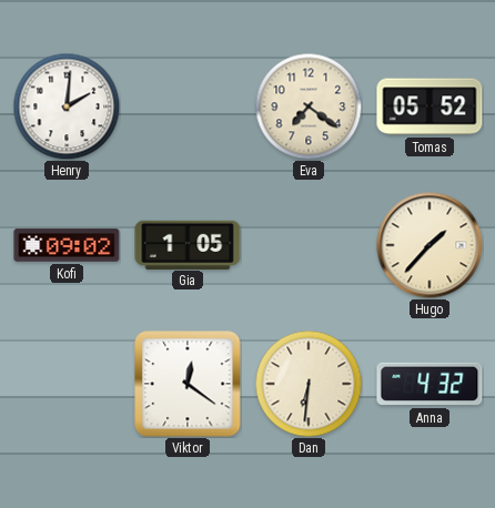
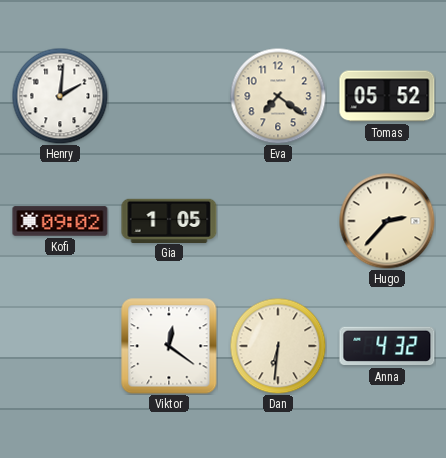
Hugo: 1:37 -> 2:37
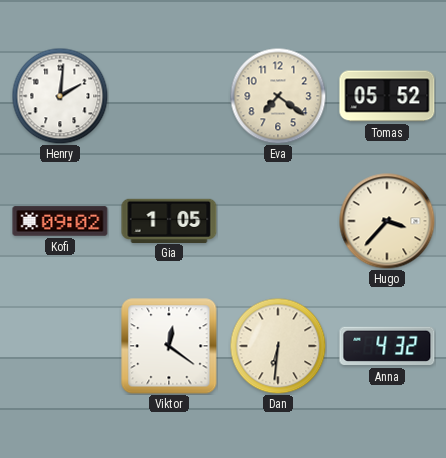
Hugo: 2:37 -> 3:37
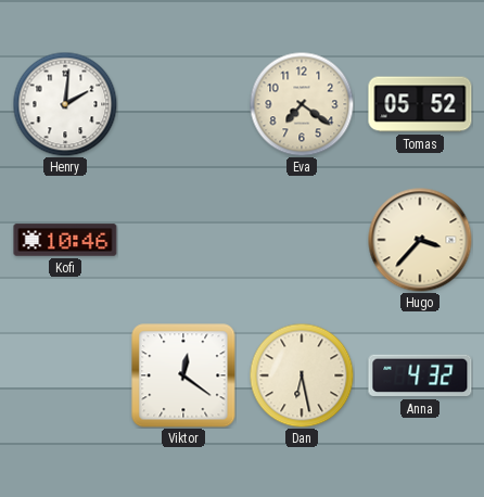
Kofi: 09:02 -> 10:46
Gia: 1:05 -> none
Dan: 6:31 -> 6:28
